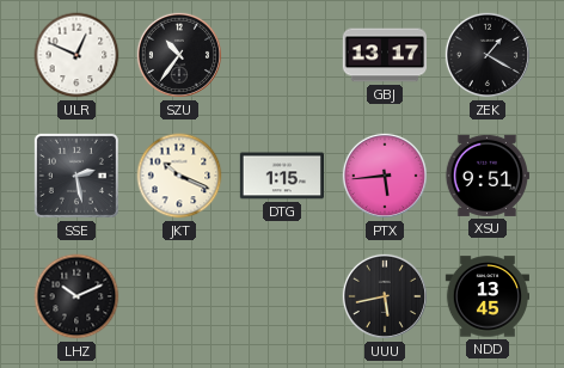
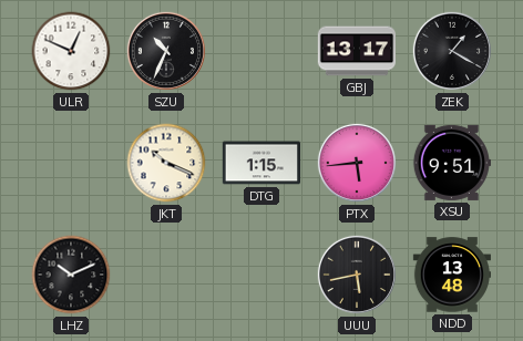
SZU: 10:36 -> 10:34
SSE: 2:28 -> none
NDD: 13:45 -> 13:48
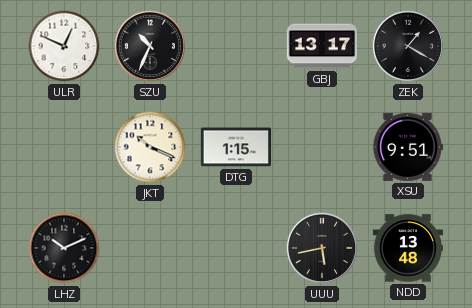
PTX: 5:44 -> none
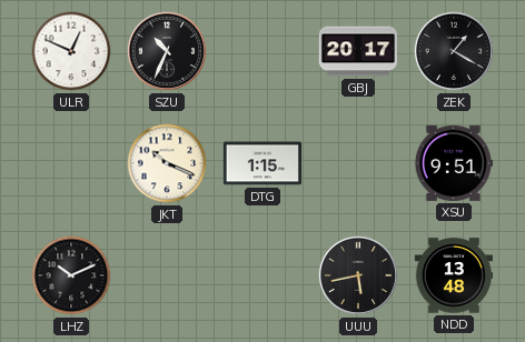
GBJ: 13:17 -> 20:17
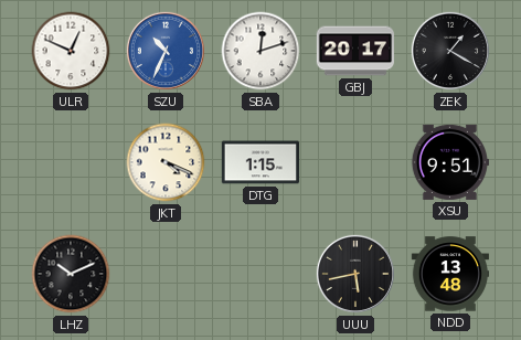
SZU dial: black -> blue
SBA: none -> 12:12
JKT: 10:19 -> 4:19
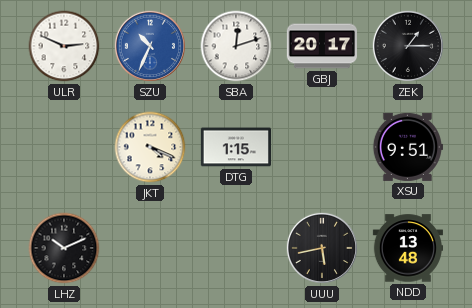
ULR: 12:49 -> 2:49
ZEK: 1:20 -> 1:15
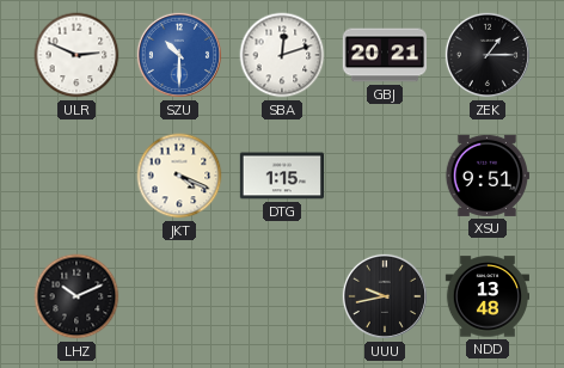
SZU: 10:34 -> 10:30
GBJ: 20:17 -> 20:21
UUU: 5:43 -> 9:43
